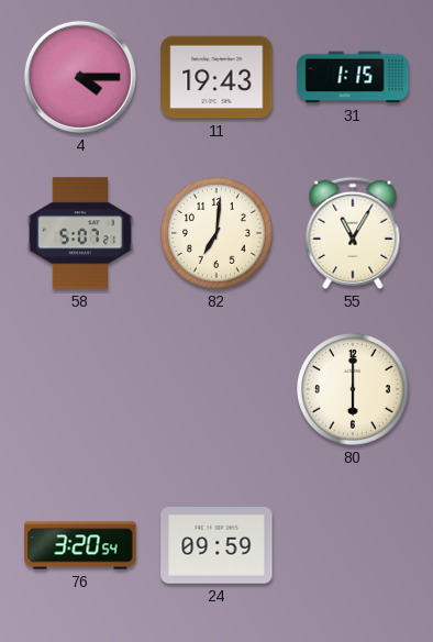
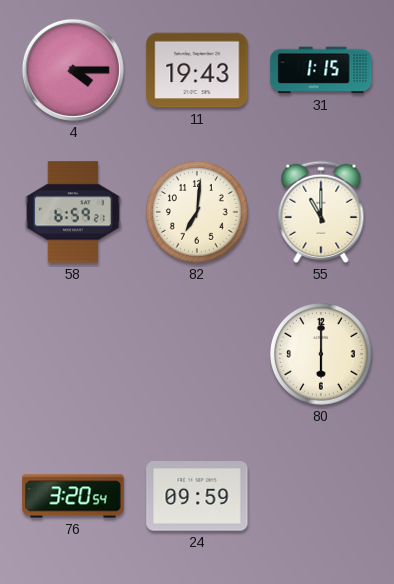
58: 5:07 -> 6:59
55: 11:05 -> 11:00
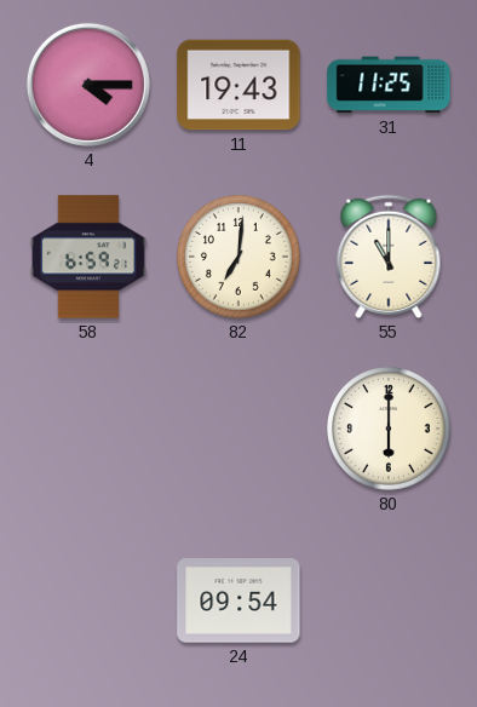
31: 1:15 -> 11:25
76: 3:20 -> none
24: 09:59 -> 09:54
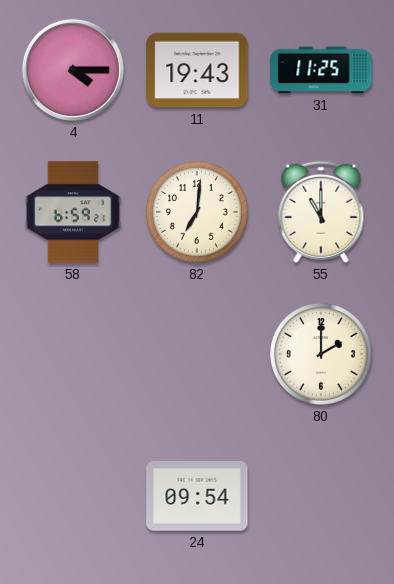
80: 6:00 -> 2:00
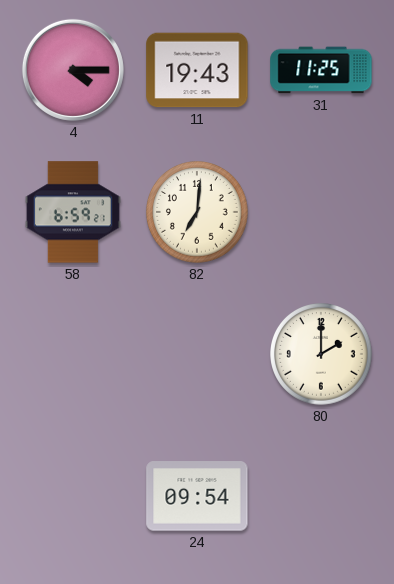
55: 11:00 -> none
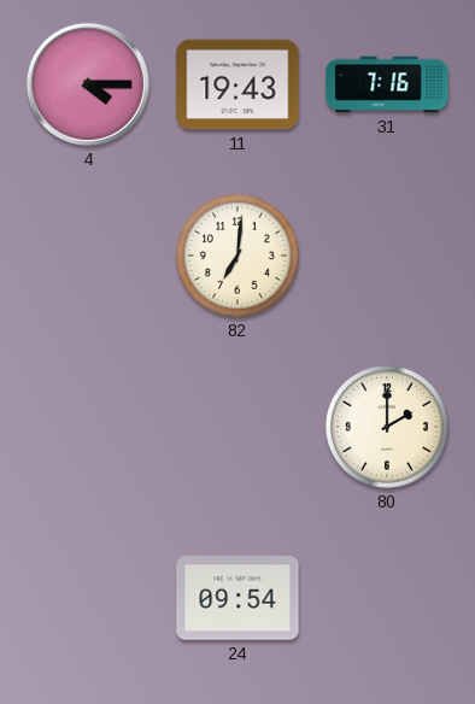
31: 11:25 -> 7:16
58: 6:59 -> none
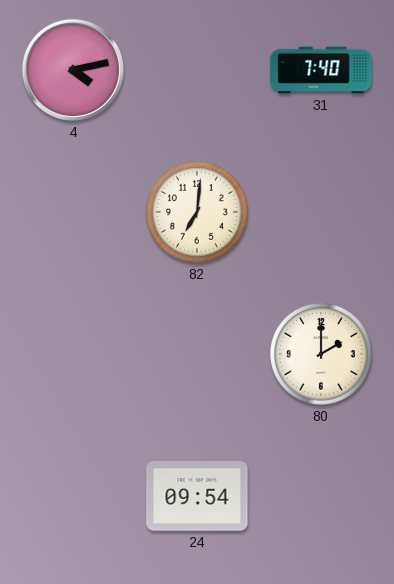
4: 4:15 -> 4:13
11: 19:43 -> none
31: 7:16 -> 7:40
